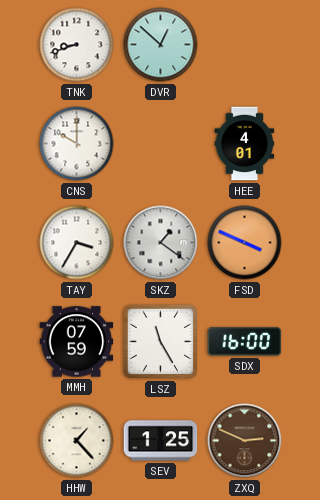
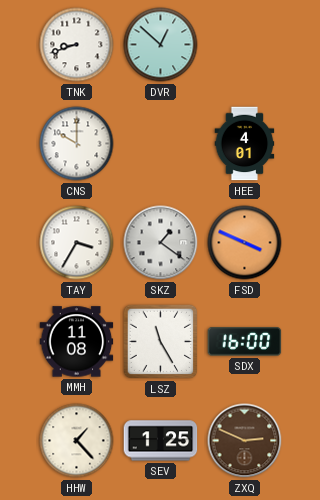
MMH: 07:59 -> 11:08
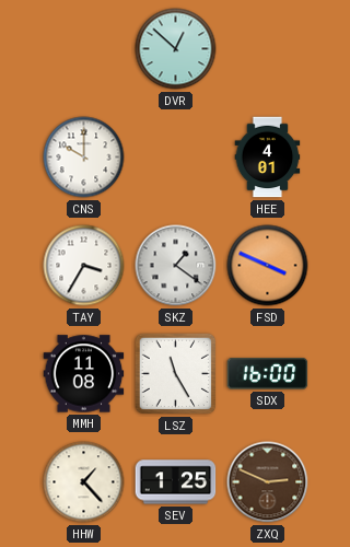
TNK: 8:42 -> none
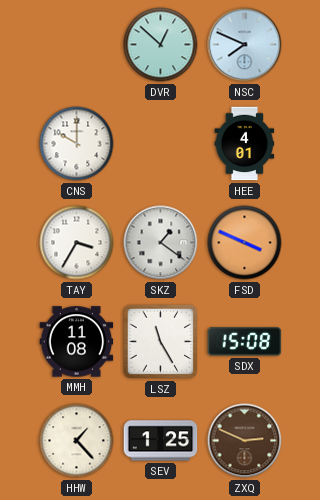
NSC: none -> 7:49
SDX: 16:00 -> 15:08
